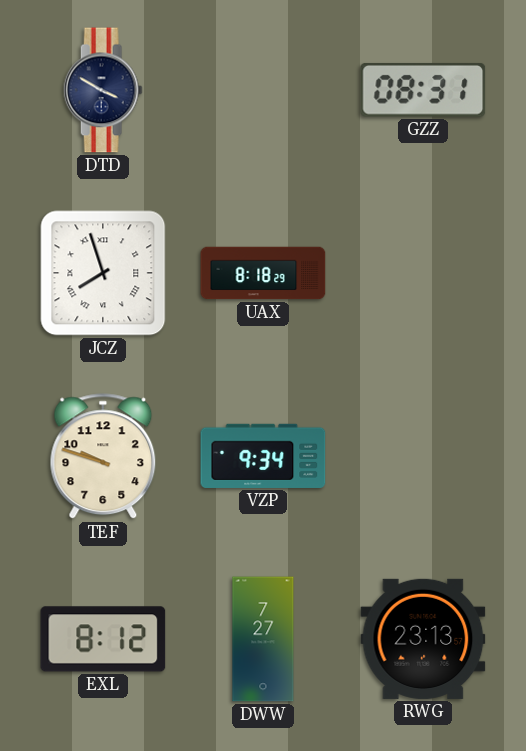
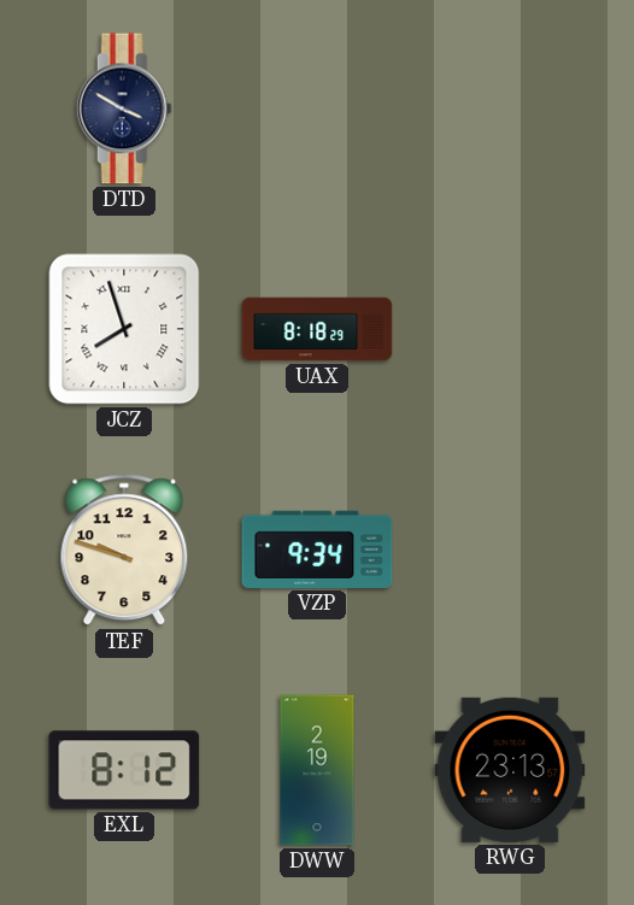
GZZ: 08:31 -> none
DWW: 7:27 -> 2:19
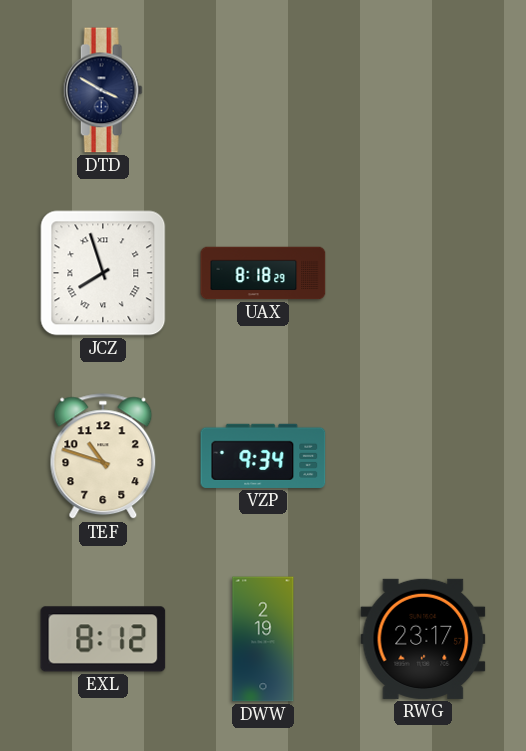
TEF: 9:48 -> 10:48
RWG: 23:13 -> 23:17
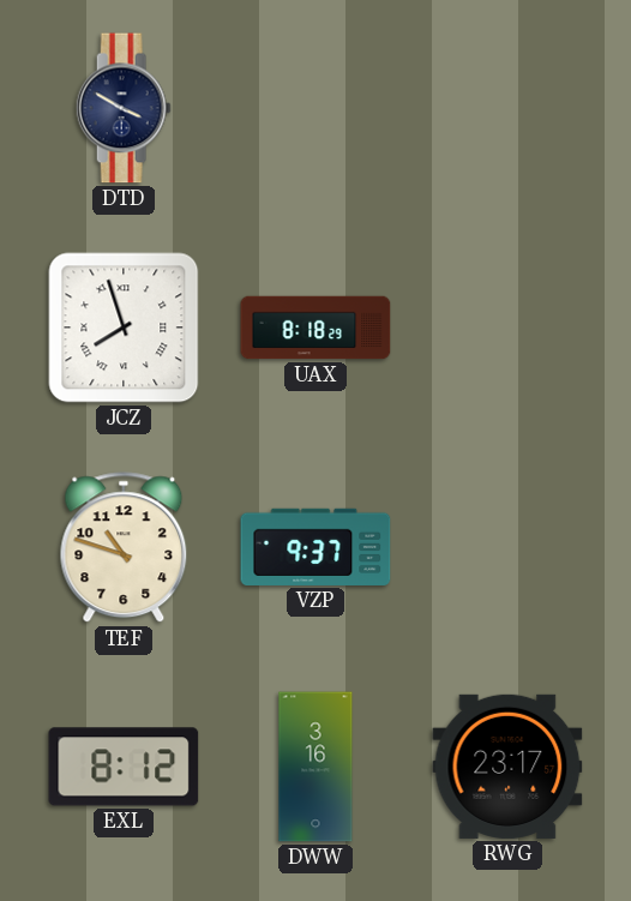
VZP: 9:34 -> 9:37
DWW: 2:19 -> 3:16
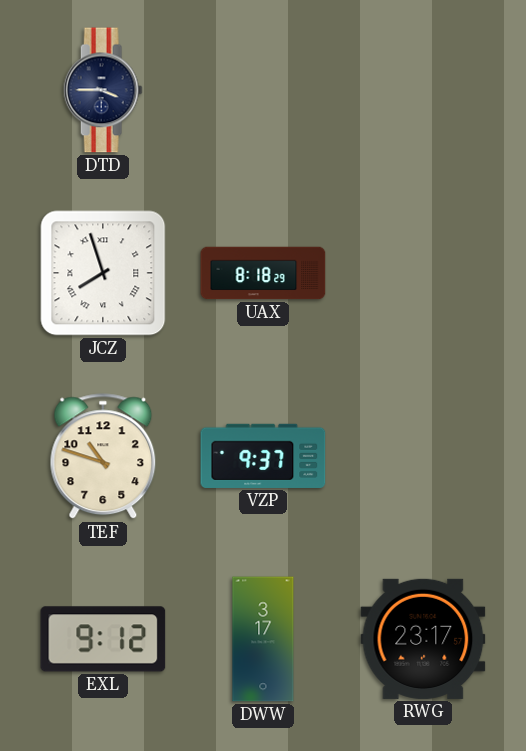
DTD: 3:50 -> 3:45
EXL: 8:12 -> 9:12
DWW: 3:16 -> 3:17
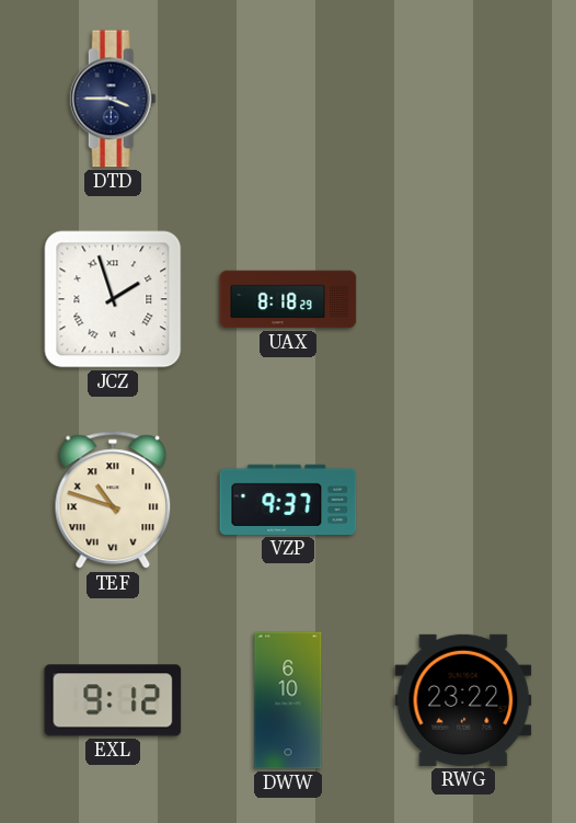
JCZ: 7:57 -> 1:57
TEF numerals: Arabic -> Roman
DWW: 3:17 -> 6:10
RWG: 23:17 -> 23:22
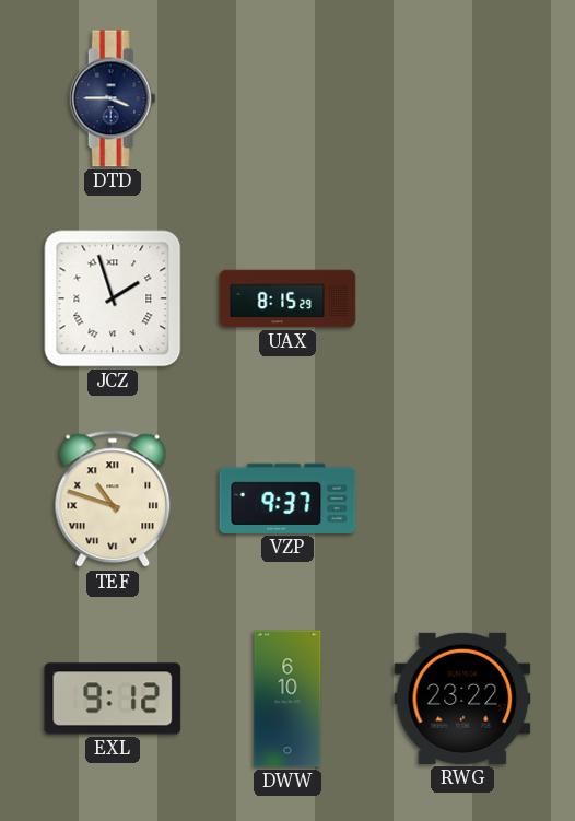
UAX: 8:18 -> 8:15
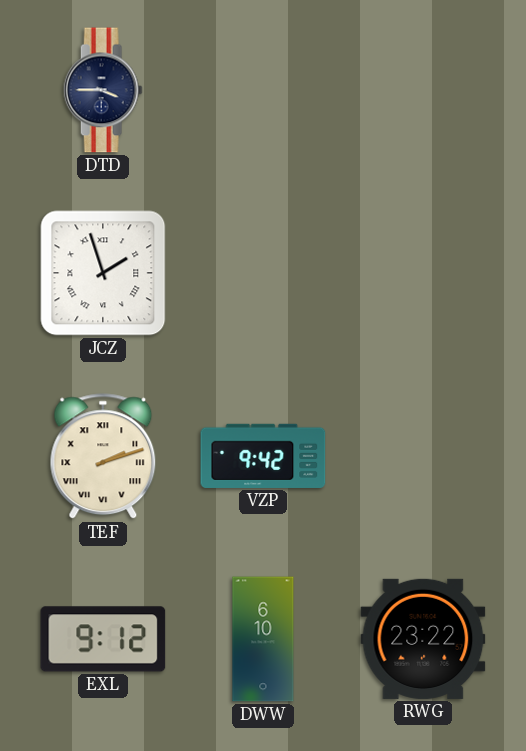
UAX: 8:15 -> none
TEF: 10:48 -> 2:12
VZP: 9:37 -> 9:42
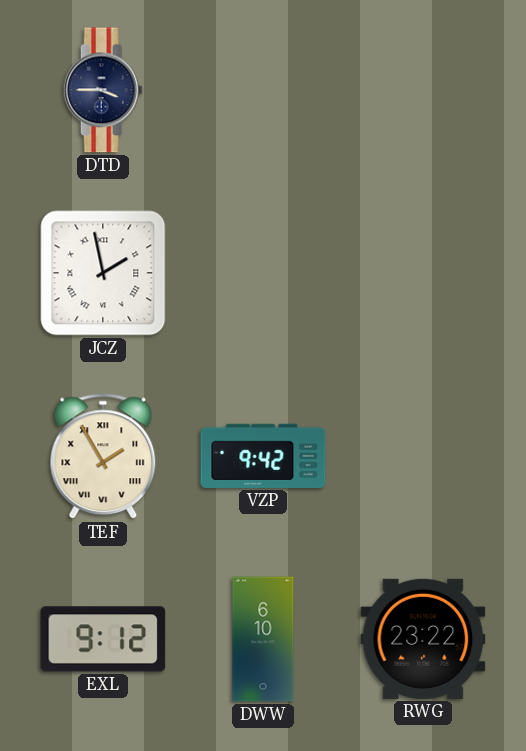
JCZ: 1:57 -> 1:58
TEF: 2:12 -> 1:55
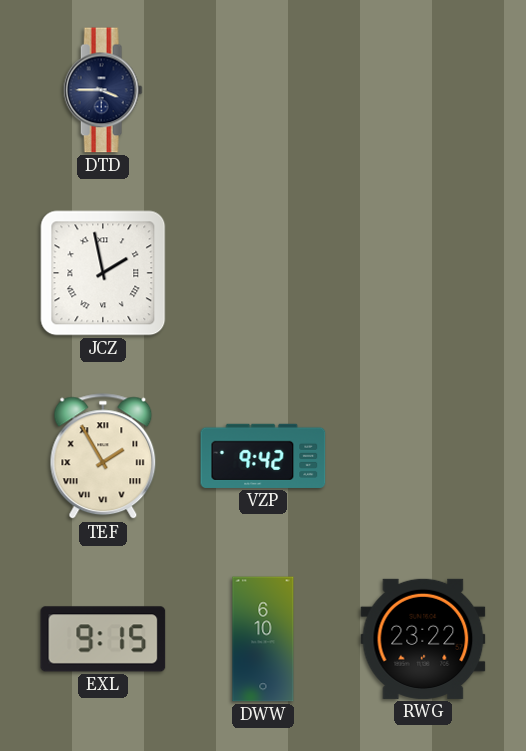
EXL: 9:12 -> 9:15
